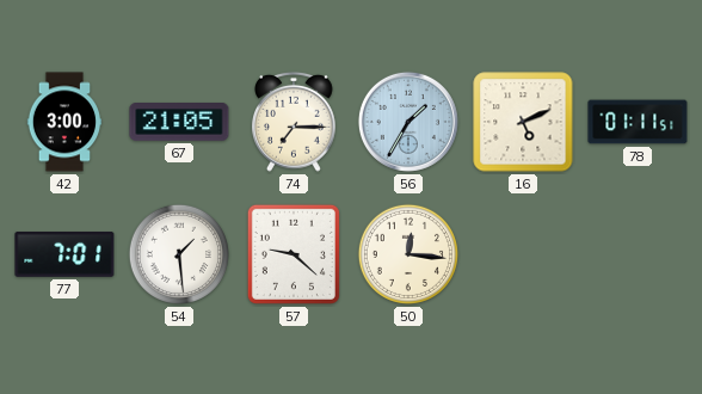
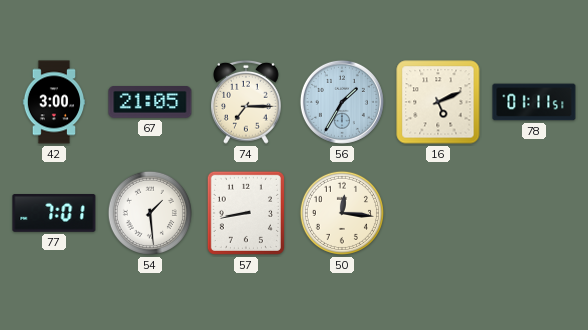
57: 9:22 -> 8:43
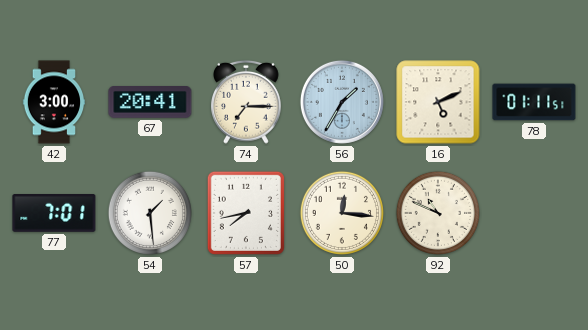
67: 21:05 -> 20:41
57: 8:43 -> 7:43
92: none -> 10:49
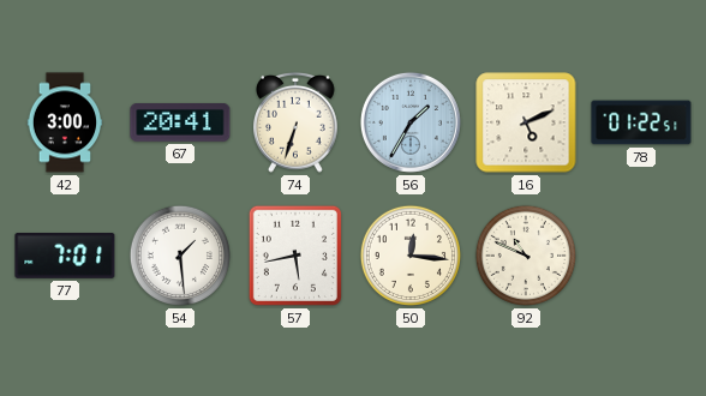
74: 7:15 -> 6:33
78: 01:11 -> 01:22
57: 7:43 -> 5:43
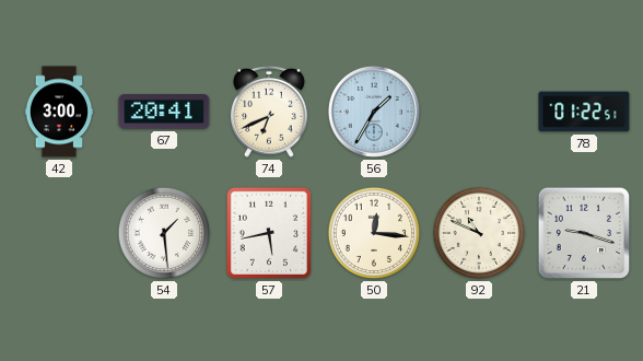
74: 6:33 -> 6:41
16: 5:11 -> none
77: 7:01 -> none
21: none -> 9:18
